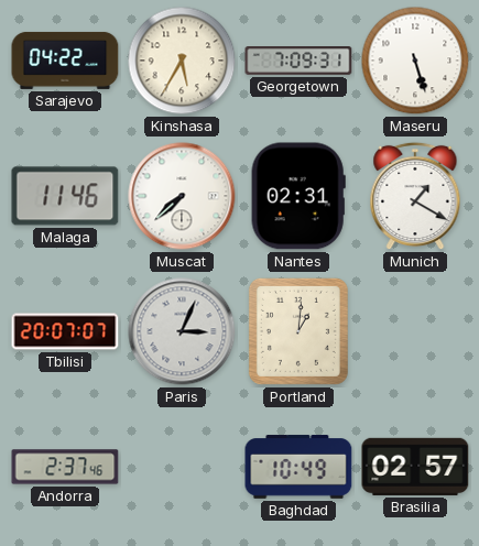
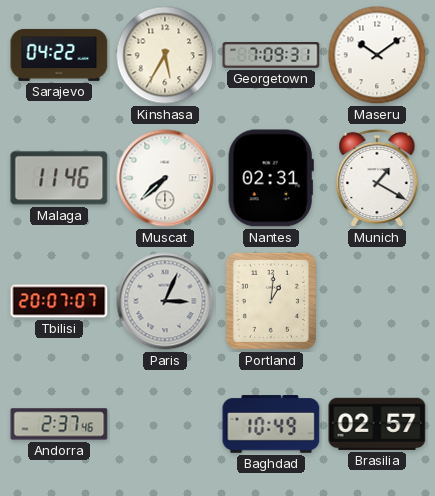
Maseru: 5:27 -> 10:09
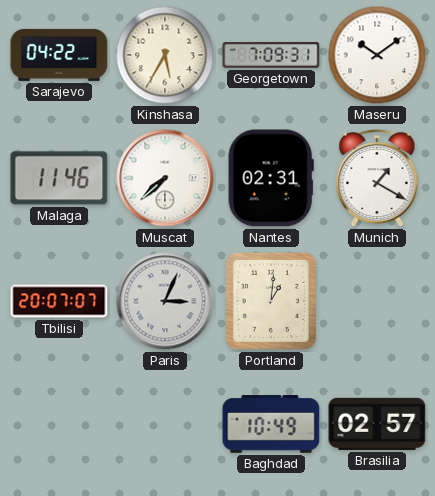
Andorra: 2:37 -> none
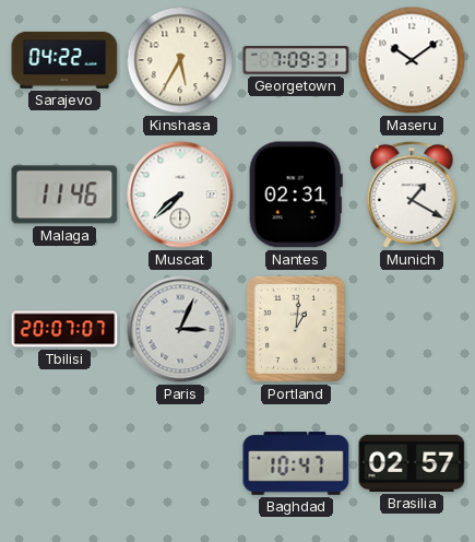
Baghdad: 10:49 -> 10:47
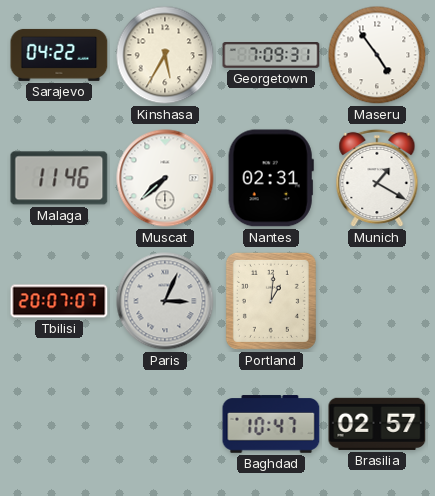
Maseru: 10:09 -> 4:54
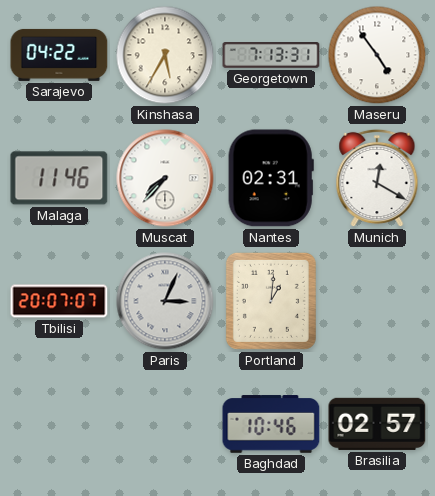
Georgetown: 7:09 -> 7:13
Muscat: 7:38 -> 7:37
Munich: 1:20 -> 12:20
Baghdad: 10:47 -> 10:46
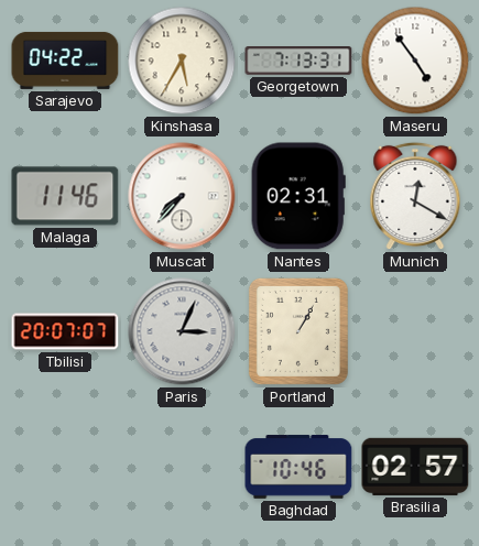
Portland: 1:01 -> 1:05
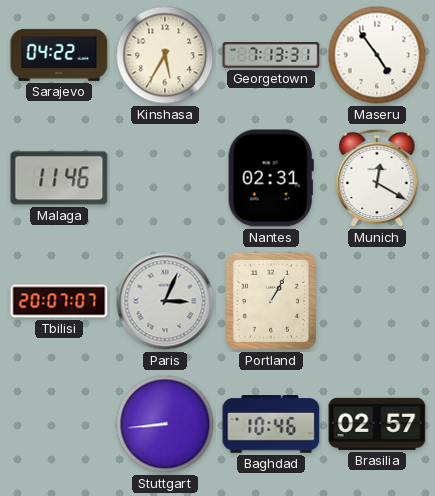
Muscat: 7:37 -> none
Stuttgart: none -> 8:44
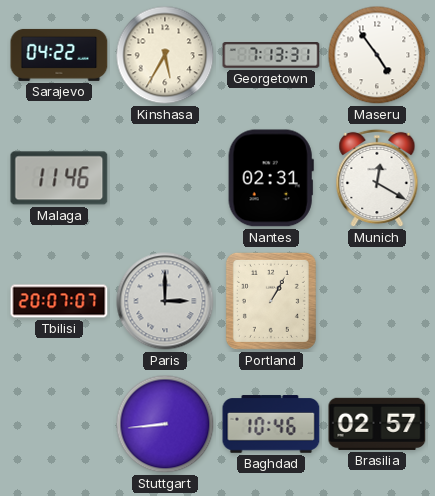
Paris: 3:04 -> 3:00
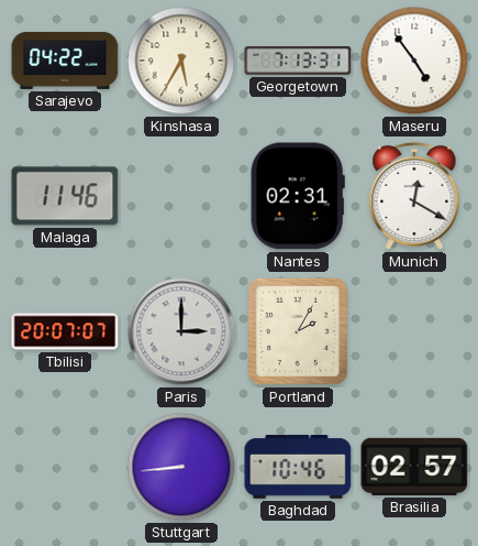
Portland: 1:05 -> 2:05
